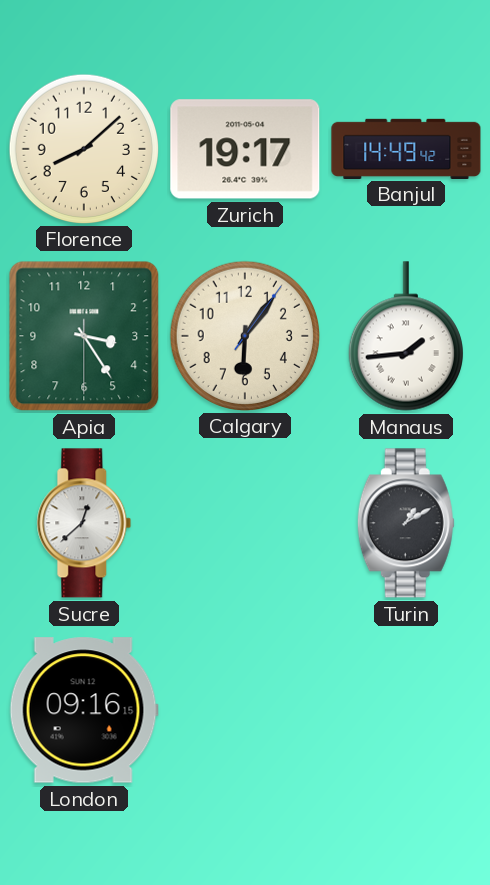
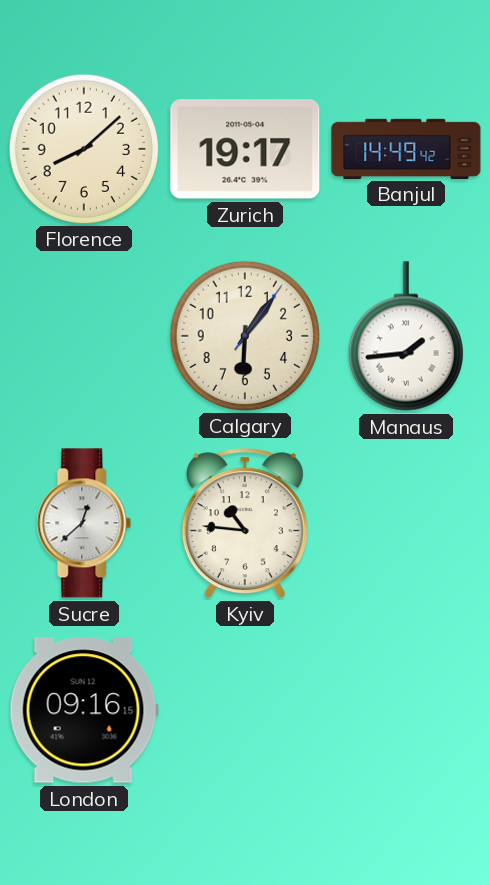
Apia: 3:24 -> none
Kyiv: none -> 10:46
Turin: 1:10 -> none
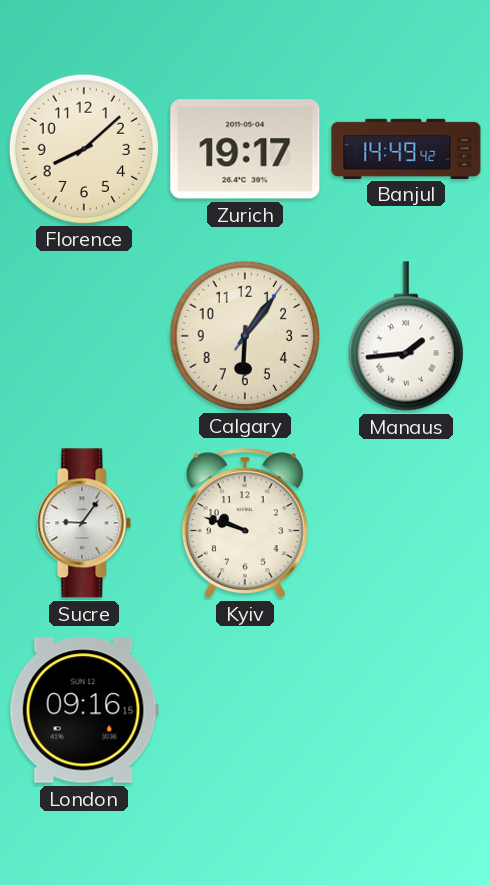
Sucre: 12:38 -> 9:06
Kyiv: 10:46 -> 9:48
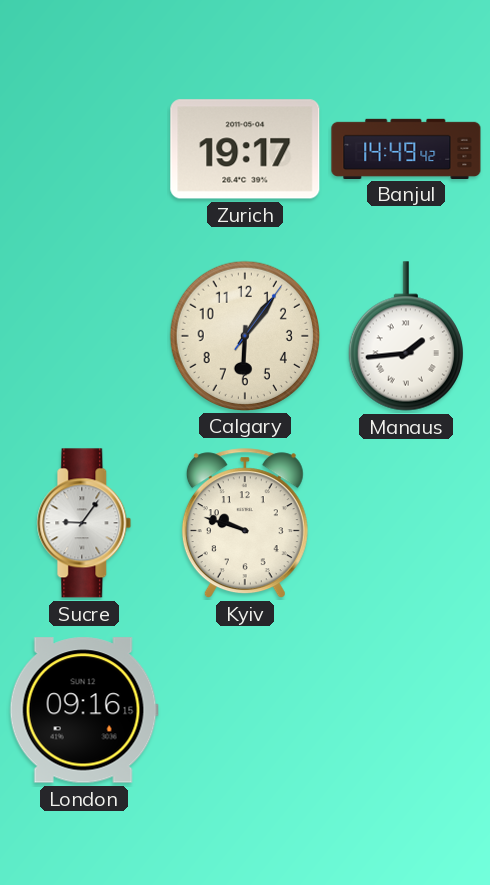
Florence: 8:08 -> none
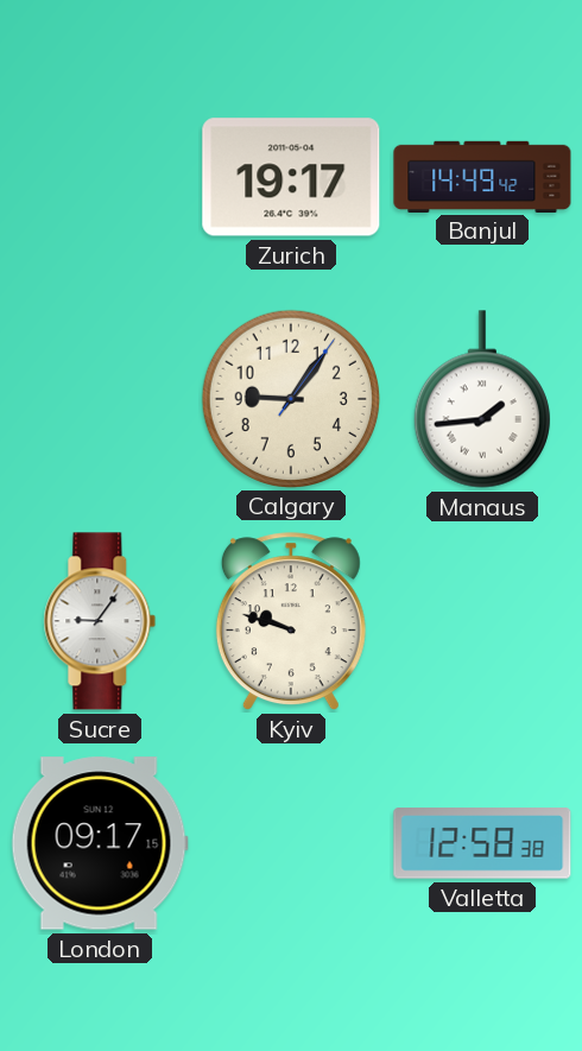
Calgary: 6:06 -> 9:06
London: 09:16 -> 09:17
Valletta: none -> 12:58
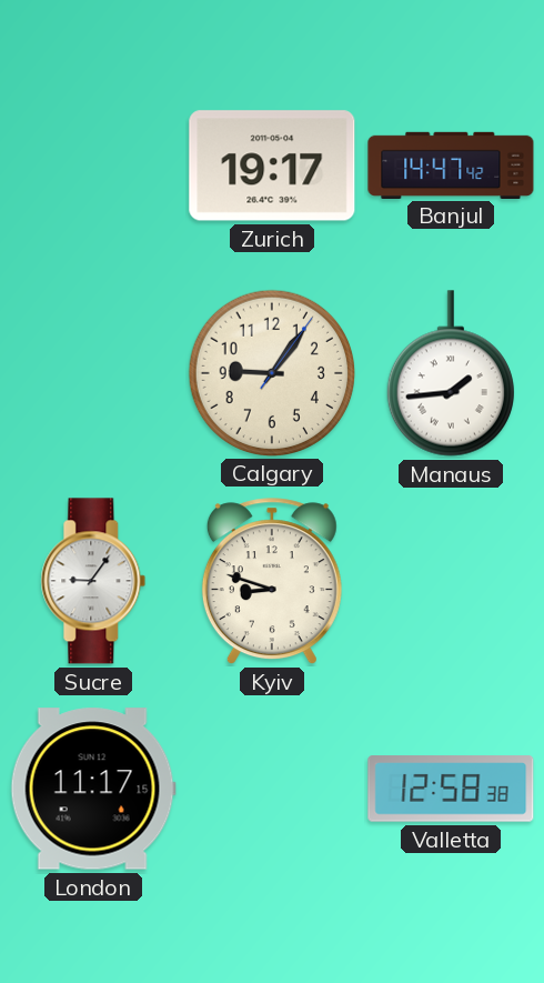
Banjul: 14:49 -> 14:47
Kyiv: 9:48 -> 8:48
London: 09:17 -> 11:17
